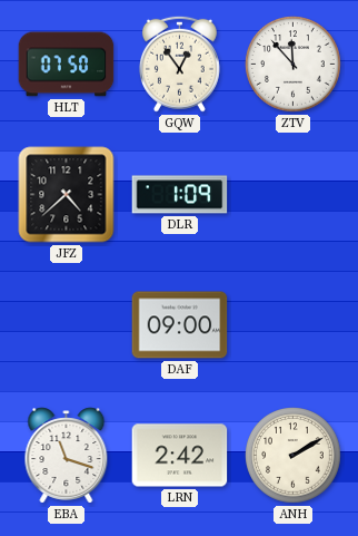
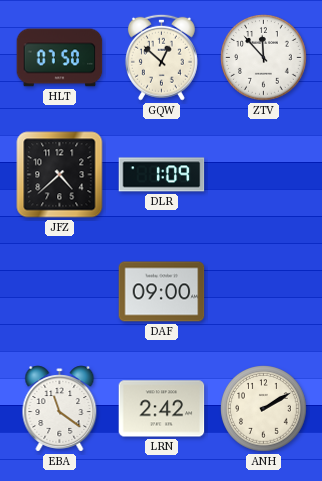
GQW: 12:54 -> 12:52
EBA: 11:18 -> 11:21
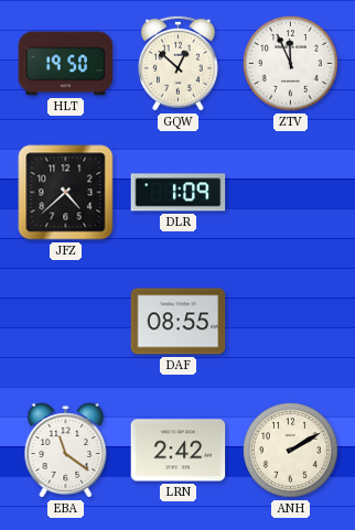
HLT: 07:50 -> 19:50
ZTV: 11:53 -> 11:56
DAF: 09:00 -> 08:55
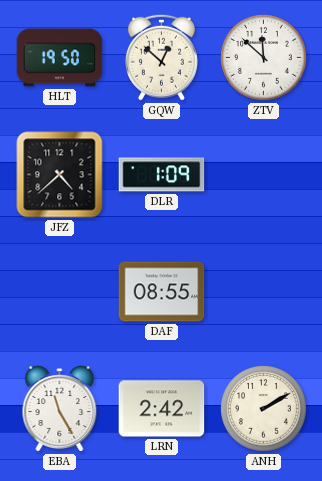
ZTV: 11:56 -> 11:52
EBA: 11:21 -> 11:25
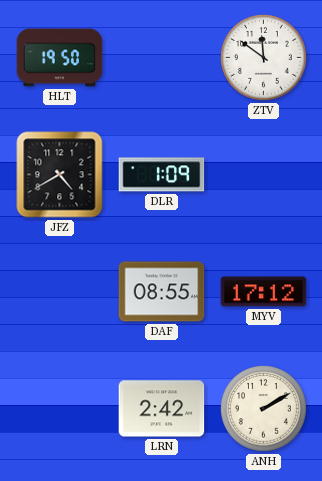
GQW: 12:52 -> none
ZTV: 11:52 -> 11:51
JFZ: 4:38 -> 4:40
MYV: none -> 17:12
EBA: 11:25 -> none
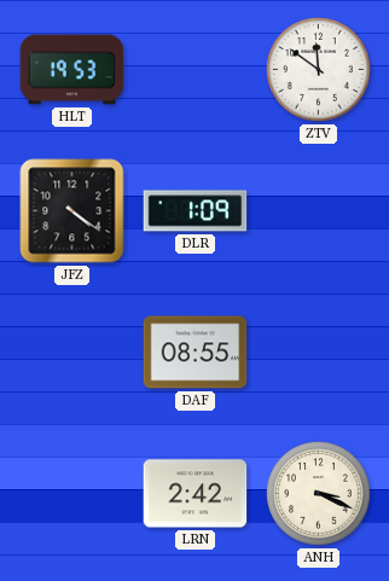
HLT: 19:50 -> 19:53
JFZ: 4:40 -> 4:21
MYV: 17:12 -> none
ANH: 2:10 -> 3:19
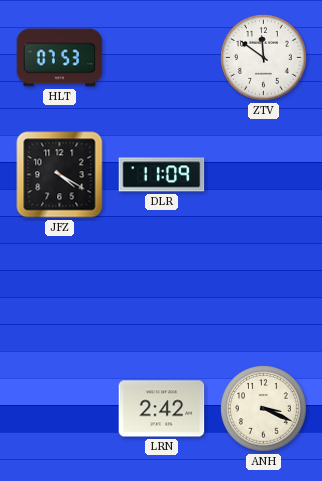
HLT: 19:53 -> 07:53
JFZ: 4:21 -> 4:20
DLR: 1:09 -> 11:09
DAF: 08:55 -> none
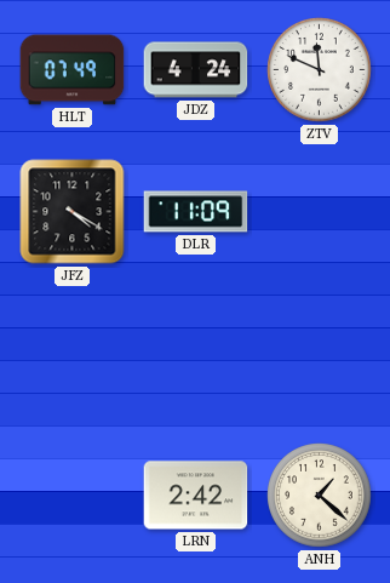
HLT: 07:53 -> 07:49
JDZ: none -> 4:24
ZTV: 11:51 -> 11:49
ANH: 3:19 -> 1:22
